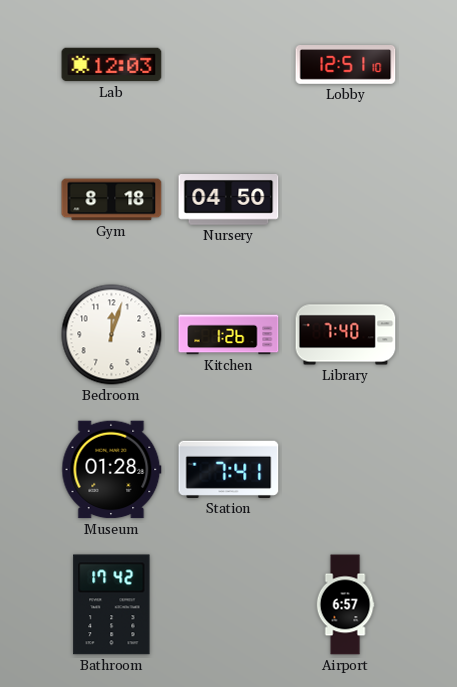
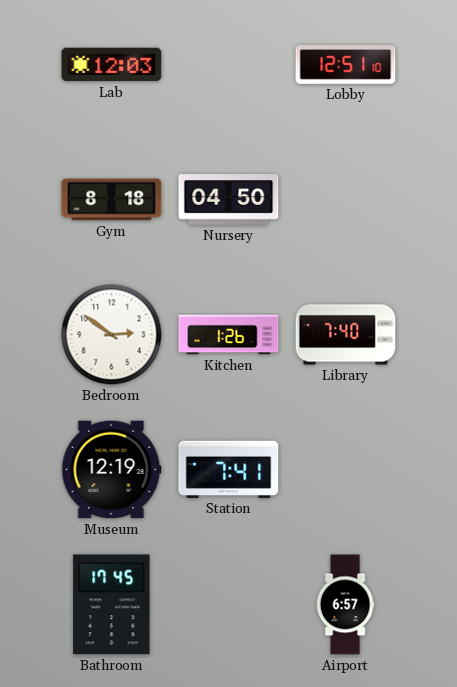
Bedroom: 12:03 -> 2:51
Museum: 01:28 -> 12:19
Bathroom: 17:42 -> 17:45
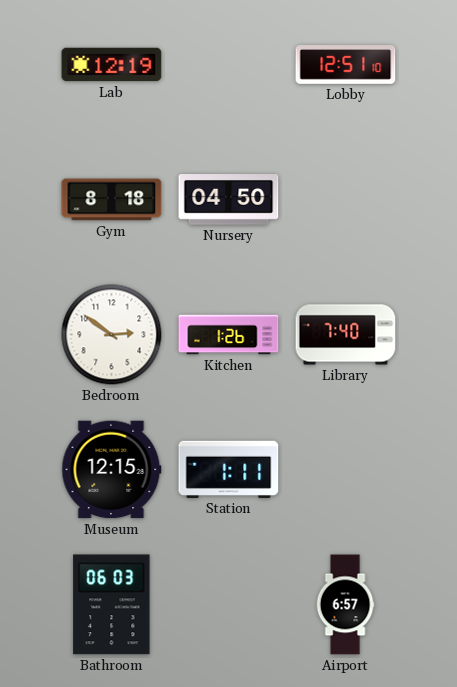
Lab: 12:03 -> 12:19
Museum: 12:19 -> 12:15
Station: 7:41 -> 1:11
Bathroom: 17:45 -> 06:03
